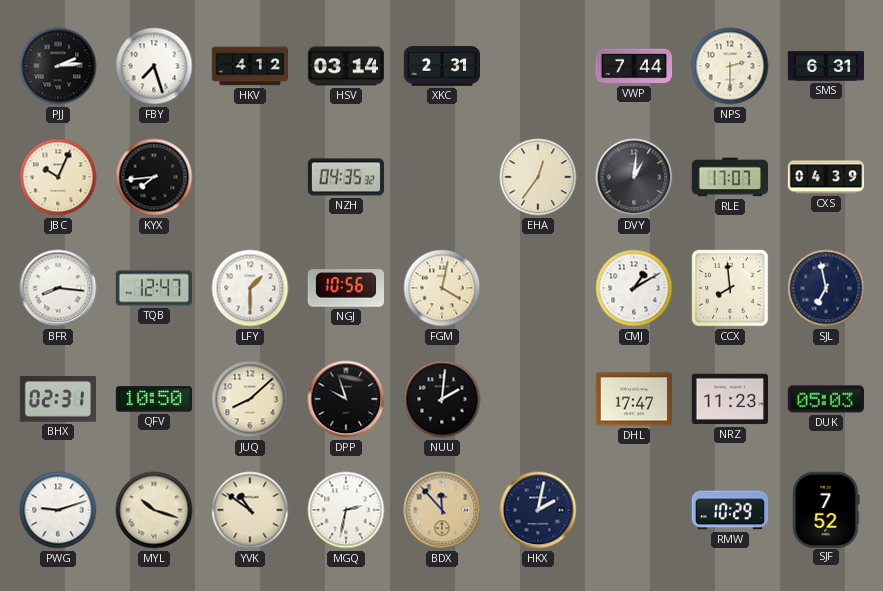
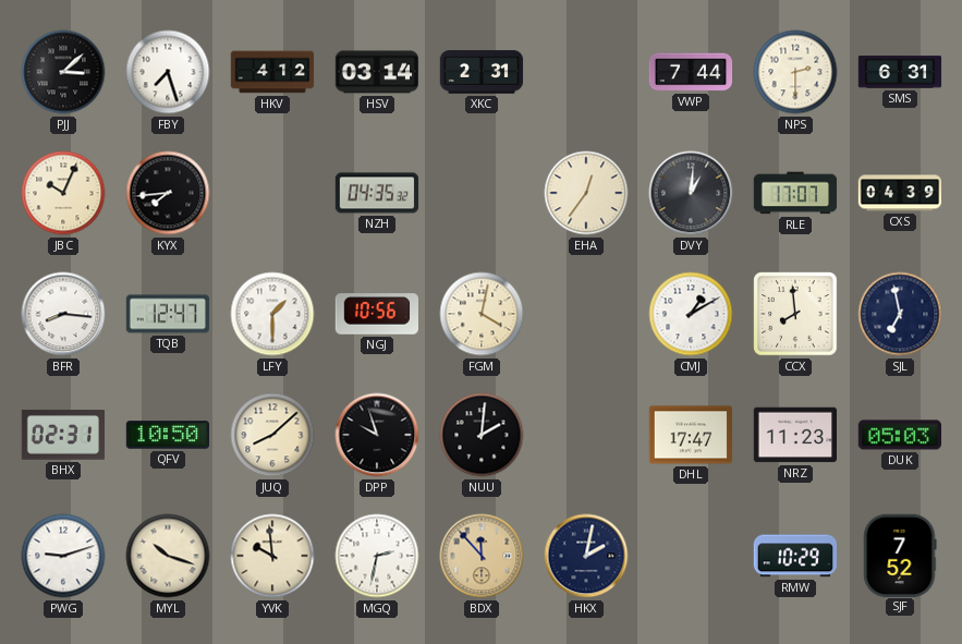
PJJ: 2:14 -> 3:08
YVK: 10:51 -> 9:59
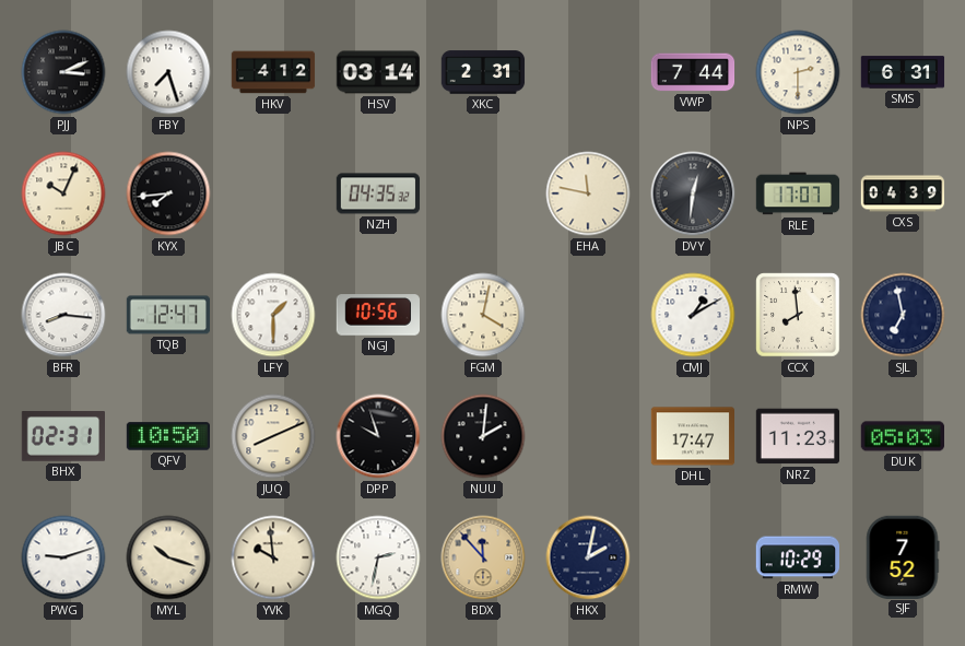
PJJ: 3:08 -> 3:11
EHA: 12:36 -> 11:47
DVY: 1:01 -> 12:31
JUQ: 8:08 -> 8:11
